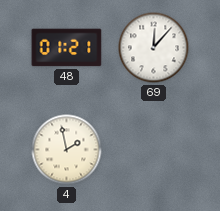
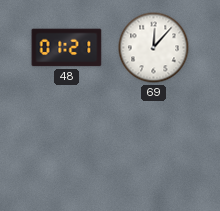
4: 1:58 -> none
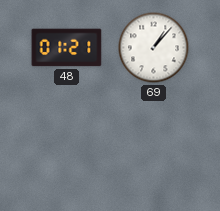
69: 12:07 -> 1:07
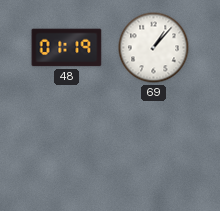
48: 01:21 -> 01:19
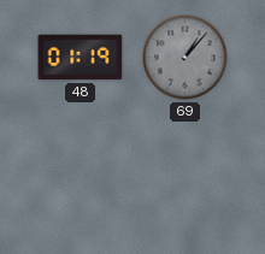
69 dial: white -> grey
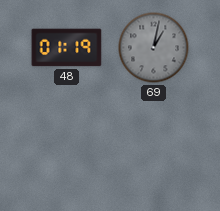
69: 1:07 -> 1:02
